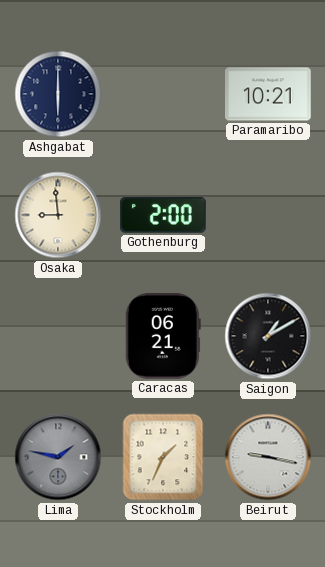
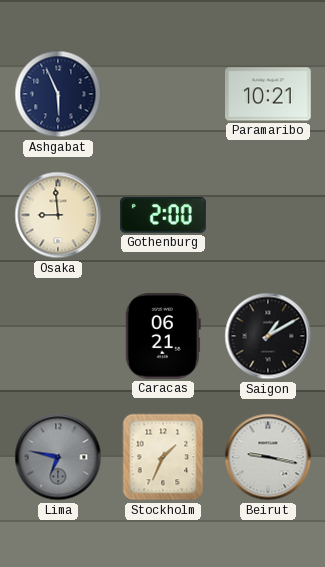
Ashgabat: 6:00 -> 5:56
Lima: 1:47 -> 6:47
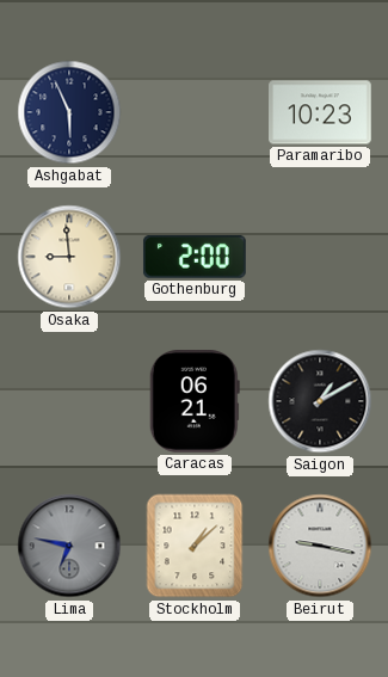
Paramaribo: 10:21 -> 10:23
Stockholm: 1:34 -> 1:08
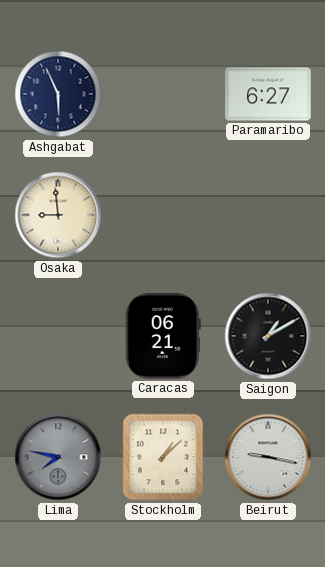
Paramaribo: 10:23 -> 6:27
Gothenburg: 2:00 -> none
Lima: 6:47 -> 7:47
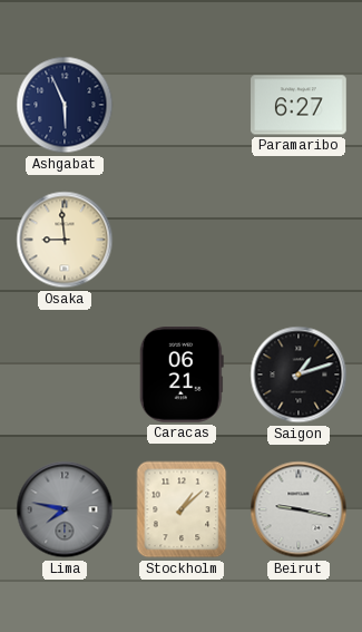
Saigon: 1:10 -> 1:12
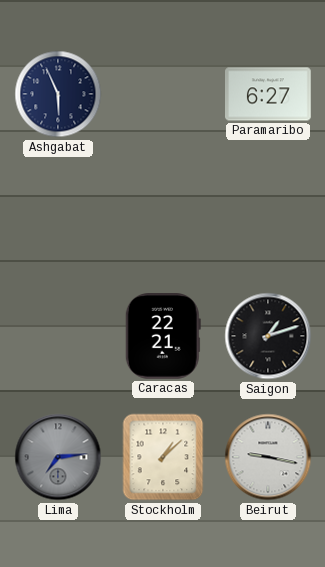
Osaka: 8:59 -> none
Caracas: 06:21 -> 22:21
Lima: 7:47 -> 7:14
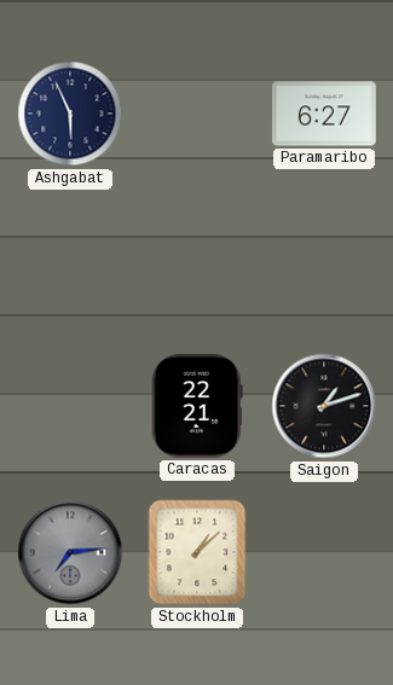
Beirut: 9:17 -> none
